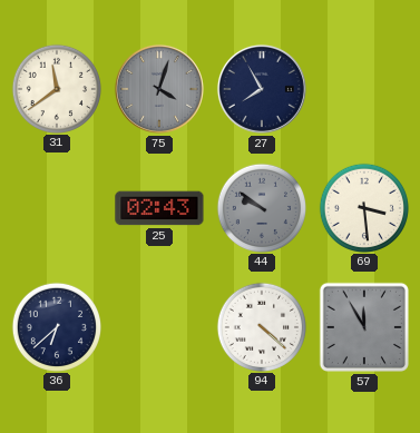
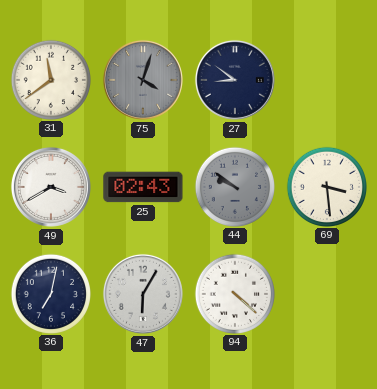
27: 7:55 -> 8:51
49: none -> 3:40
36: 6:38 -> 7:02
47: none -> 6:05
57: 11:55 -> none
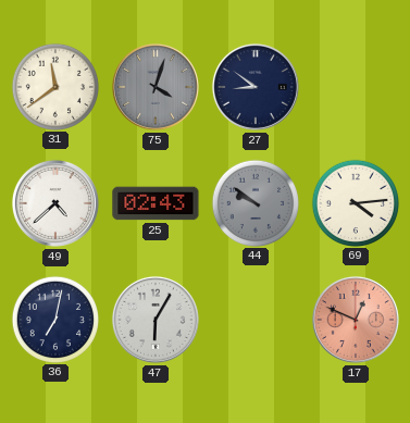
49: 3:40 -> 4:38
69: 3:29 -> 4:14
94: 4:22 -> none
17: none -> 12:49
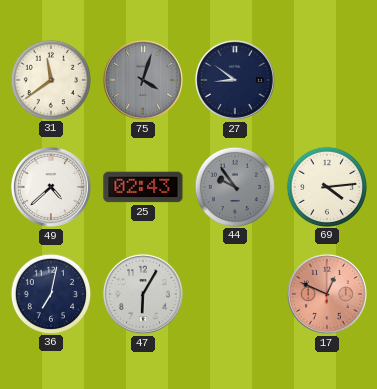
44: 9:51 -> 9:54
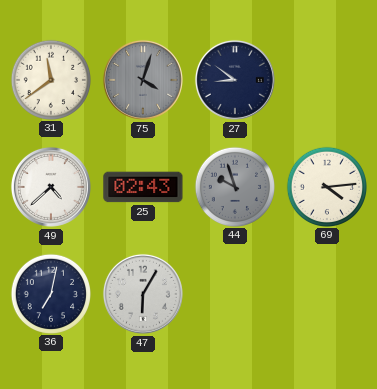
44: 9:54 -> 9:57
17: 12:49 -> none
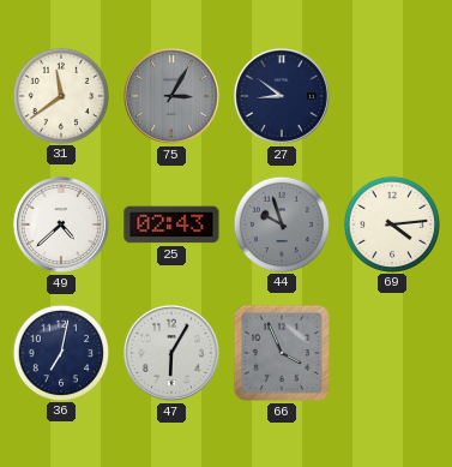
75: 4:03 -> 3:05
66: none -> 3:56
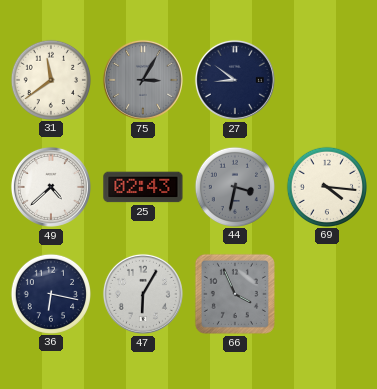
44: 9:57 -> 3:32
69: 4:14 -> 4:16
36: 7:02 -> 6:17
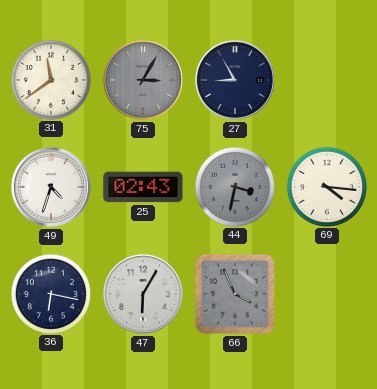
27: 8:51 -> 8:55
49: 4:38 -> 4:33
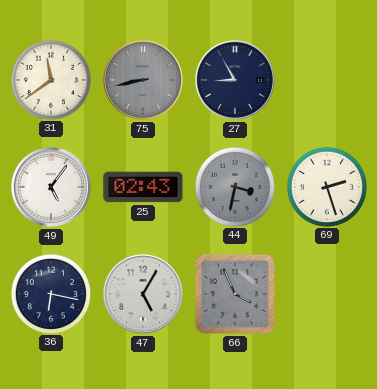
75: 3:05 -> 8:43
49: 4:33 -> 5:06
69: 4:16 -> 2:27
47: 6:05 -> 5:05
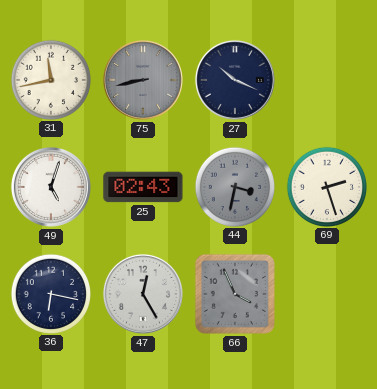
31: 11:39 -> 11:43
27: 8:55 -> 10:19
49: 5:06 -> 5:03
47: 5:05 -> 12:25
